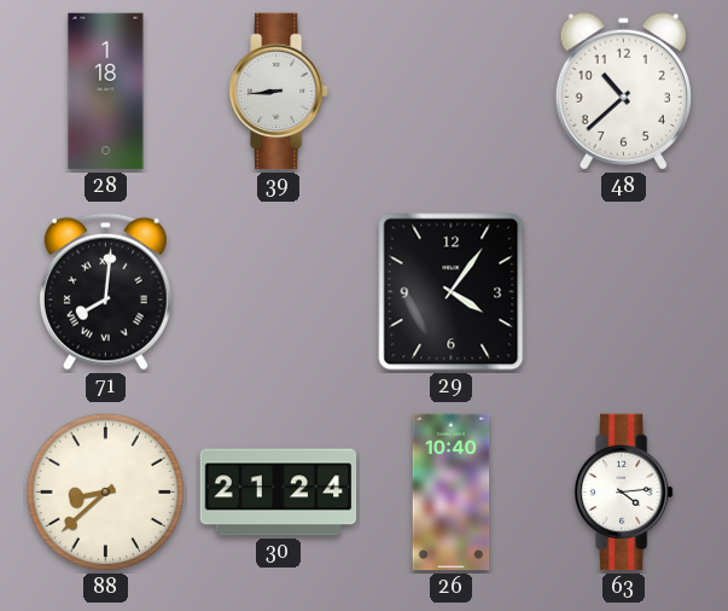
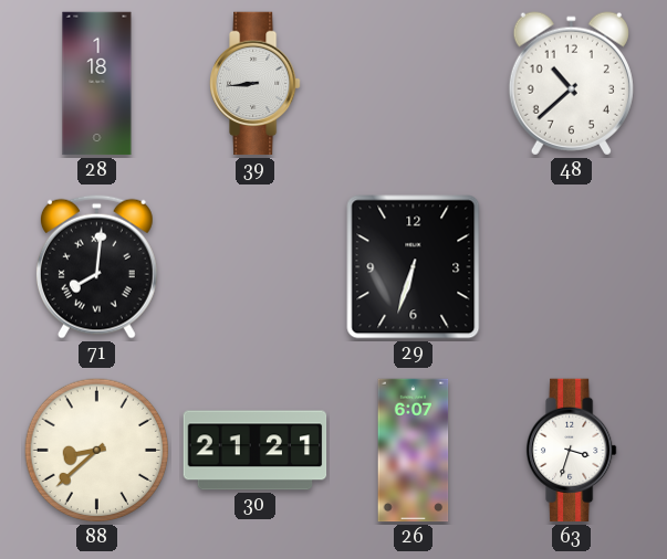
29: 4:06 -> 6:33
30: 21:24 -> 21:21
26: 10:40 -> 6:07
63: 4:14 -> 3:33
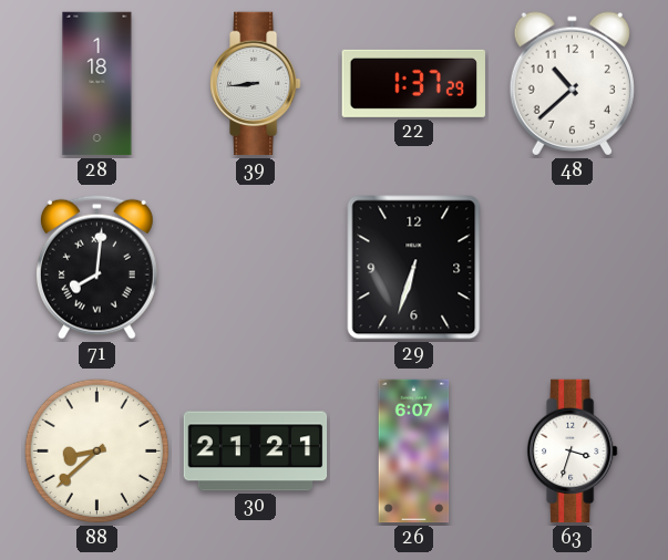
22: none -> 1:37
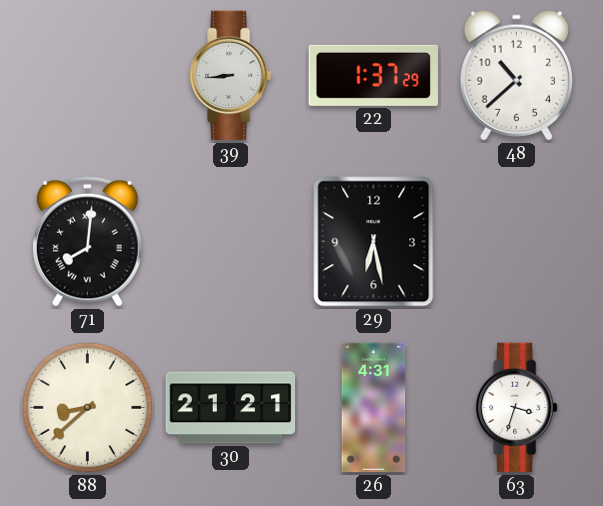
28: 1:18 -> none
29: 6:33 -> 6:28
26: 6:07 -> 4:31
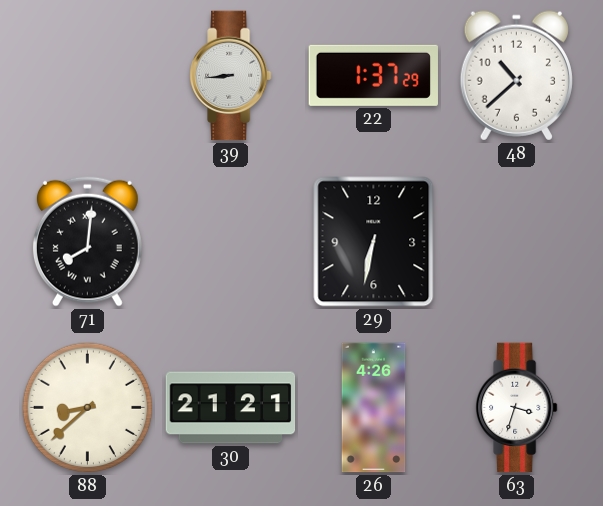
29: 6:28 -> 6:32
26: 4:31 -> 4:26
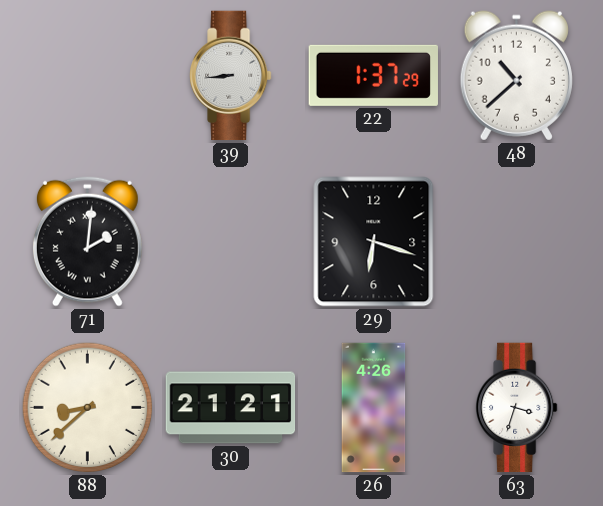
71: 8:01 -> 2:01
29: 6:32 -> 6:18
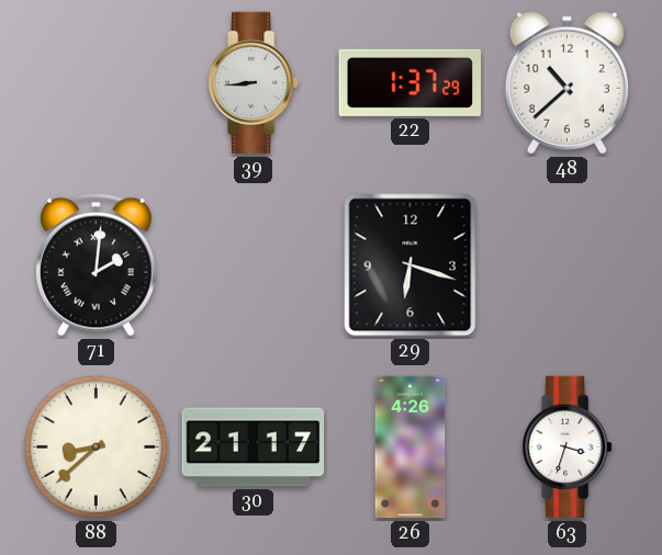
30: 21:21 -> 21:17
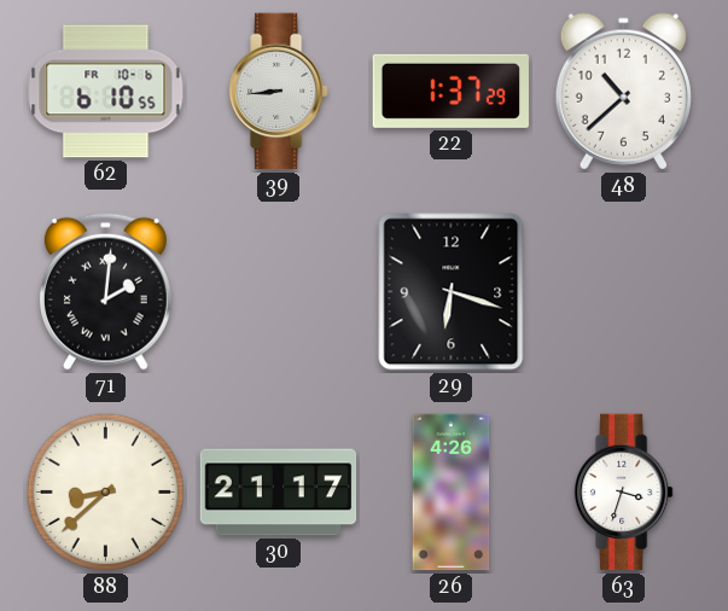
62: none -> 6:10
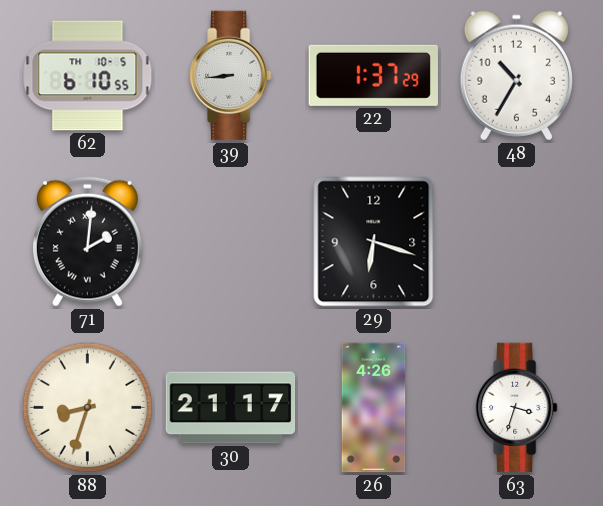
62 date: FR 10-6 -> TH 10-5
48: 10:38 -> 10:35
88: 8:38 -> 8:33
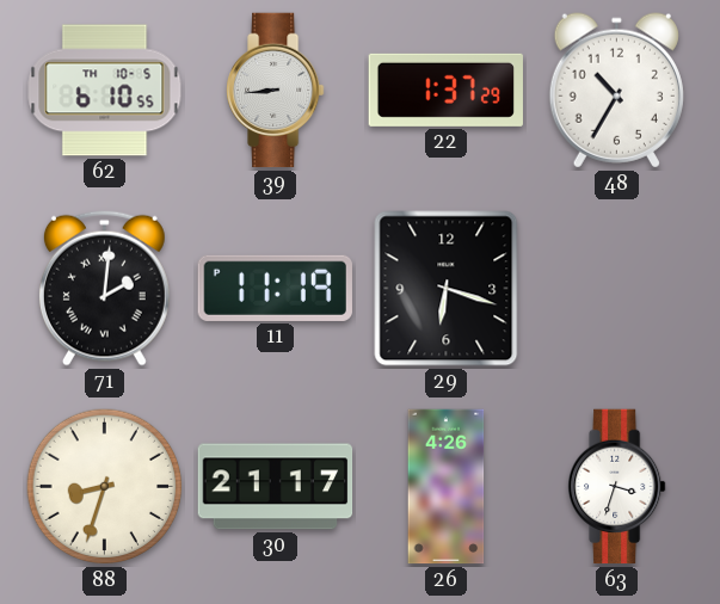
11: none -> 11:19
